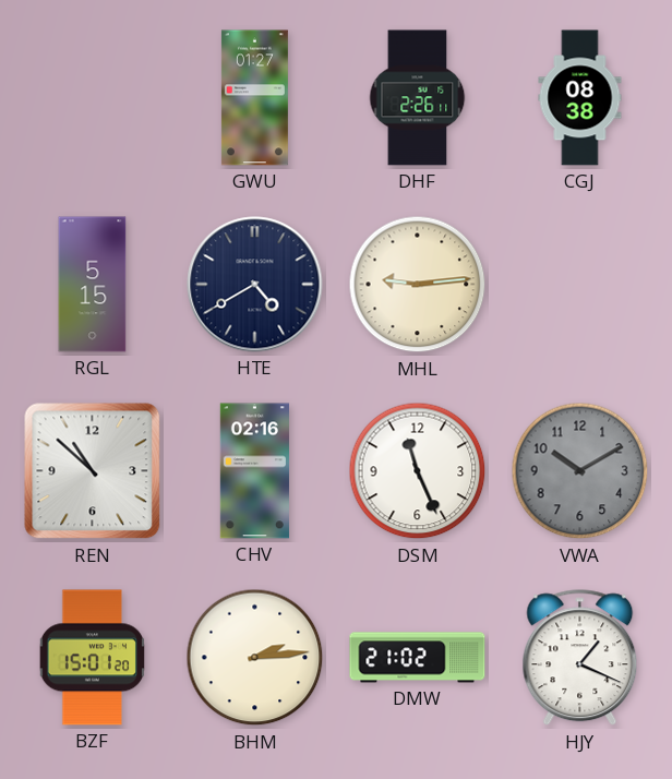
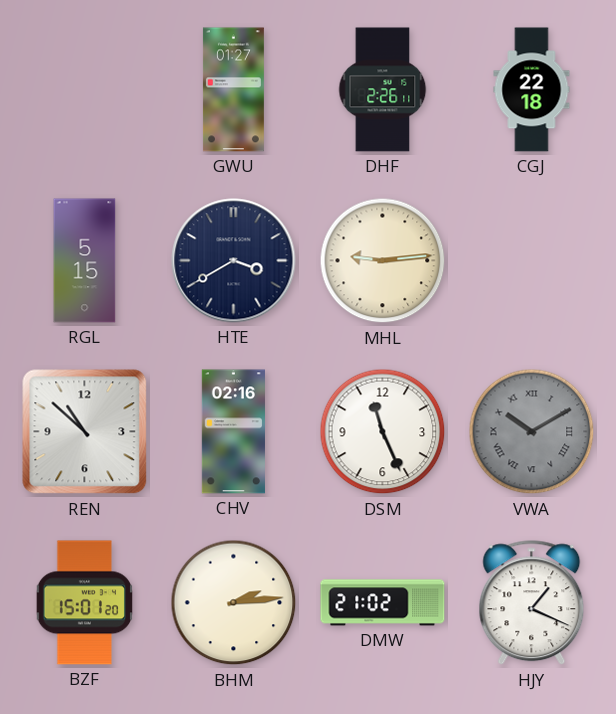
CGJ: 08:38 -> 22:18
HTE: 4:40 -> 3:40
VWA numerals: Arabic -> Roman
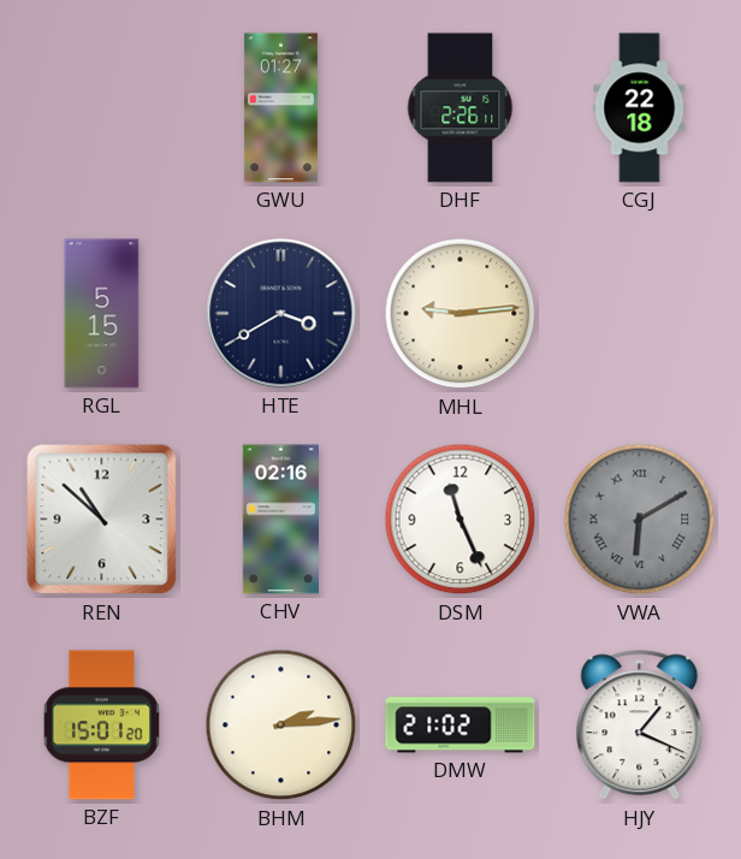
VWA: 10:10 -> 6:10
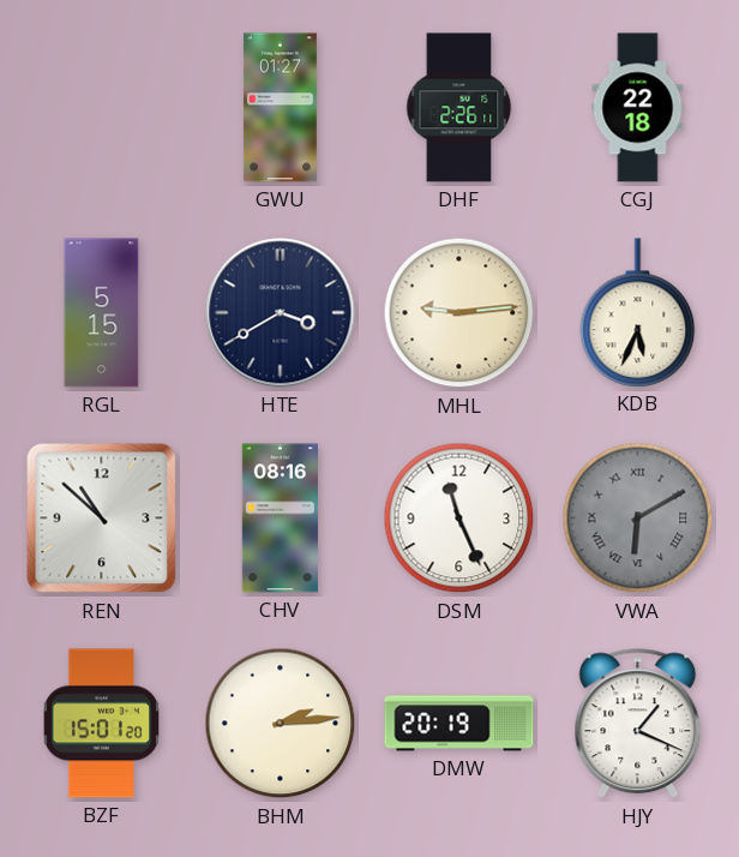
KDB: none -> 5:34
CHV: 02:16 -> 08:16
DMW: 21:02 -> 20:19
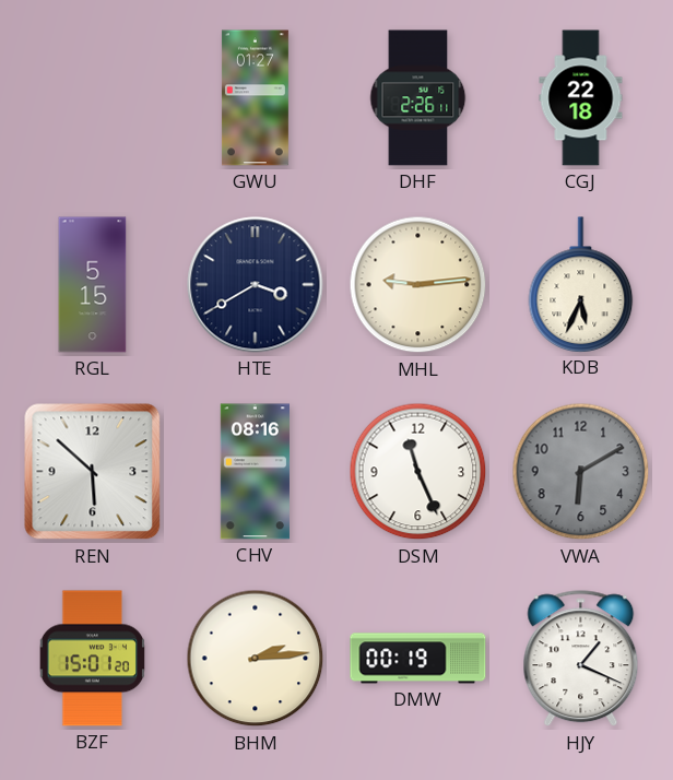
REN: 10:52 -> 5:52
VWA numerals: Roman -> Arabic
DMW: 20:19 -> 00:19
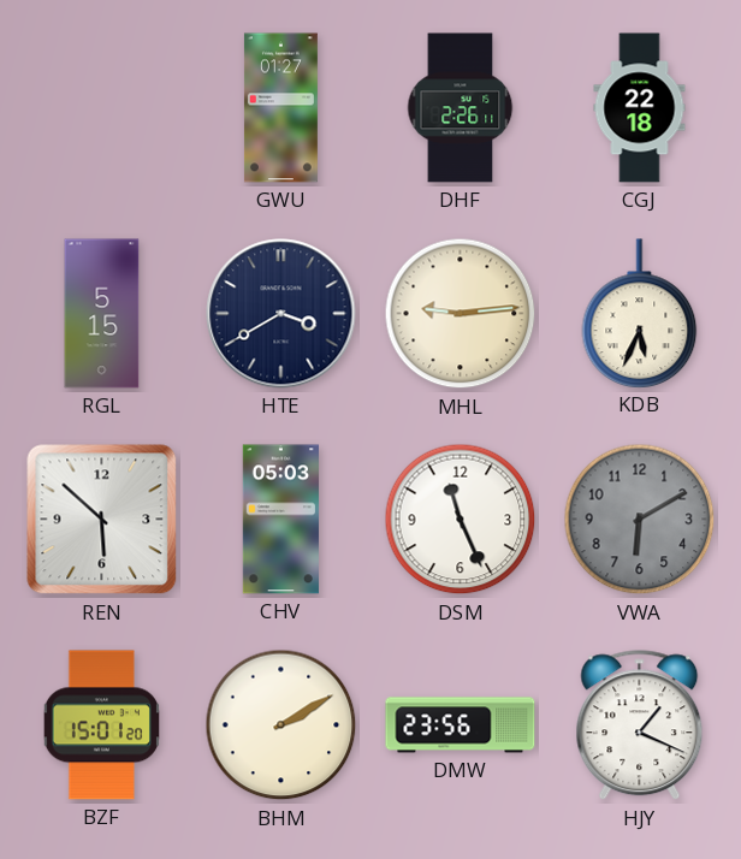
CHV: 08:16 -> 05:03
BHM: 2:14 -> 2:10
DMW: 00:19 -> 23:56
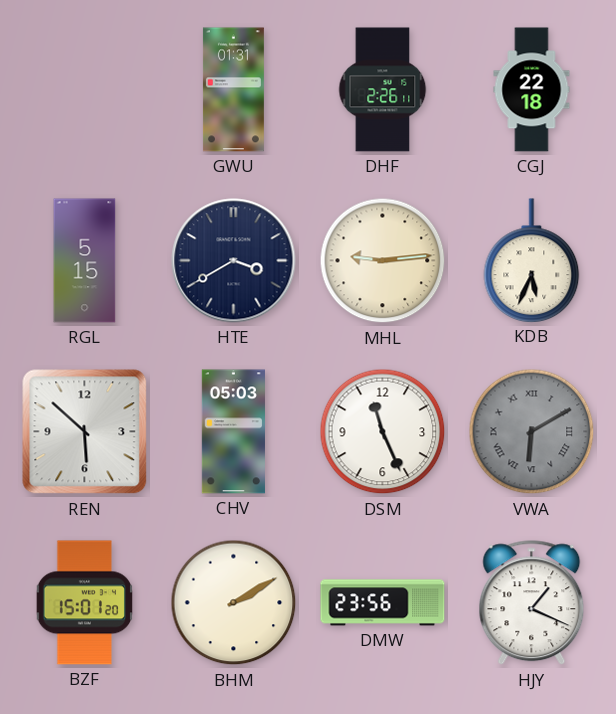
GWU: 01:27 -> 01:31
VWA numerals: Arabic -> Roman
